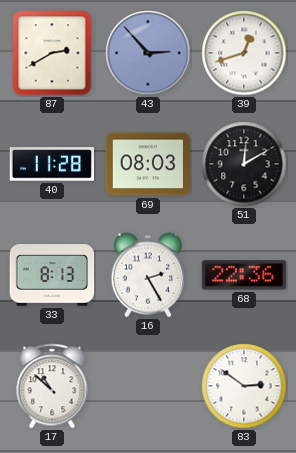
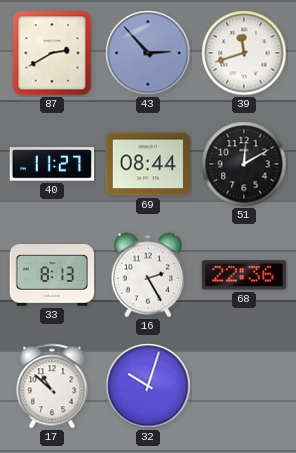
39: 12:42 -> 11:42
40: 11:28 -> 11:27
69: 08:03 -> 08:44
32: none -> 10:03
83: 2:51 -> none
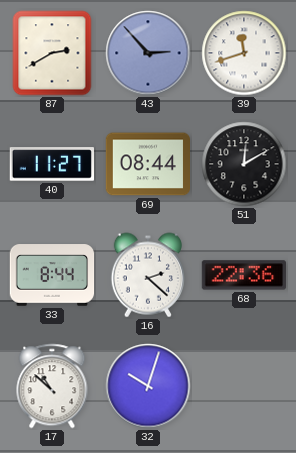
33: 8:13 -> 8:44
16: 2:25 -> 2:22
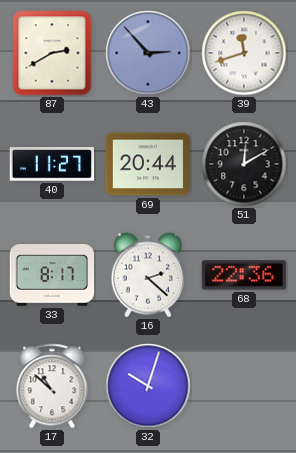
69: 08:44 -> 20:44
33: 8:44 -> 8:17
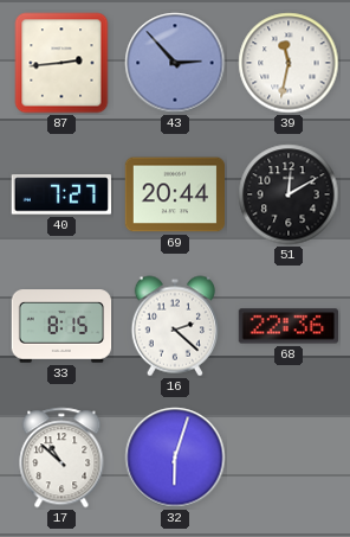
87: 2:40 -> 2:44
39: 11:42 -> 11:32
40: 11:27 -> 7:27
33: 8:17 -> 8:15
32: 10:03 -> 6:03
